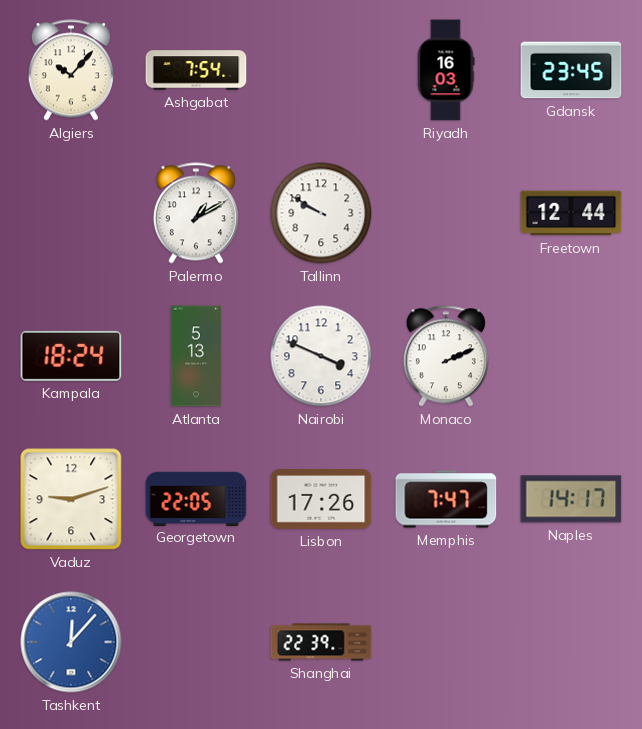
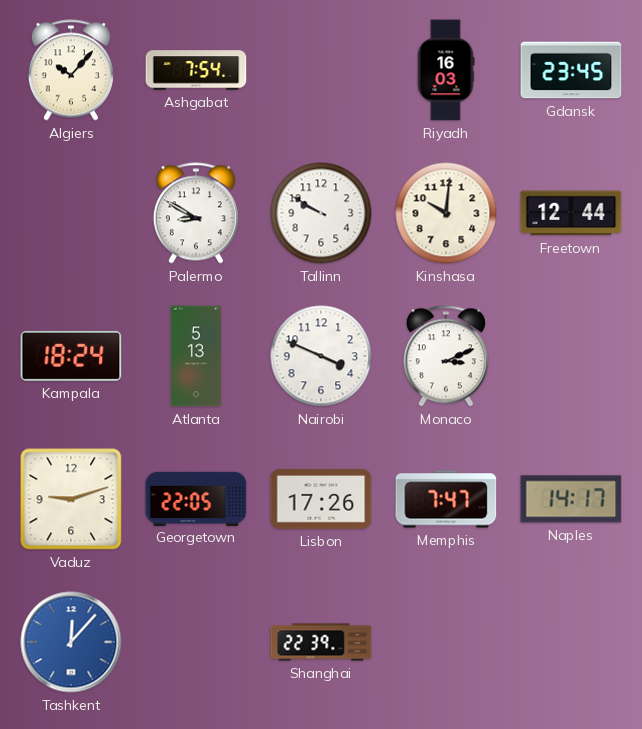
Palermo: 1:10 -> 8:50
Kinshasa: none -> 10:01
Monaco: 2:11 -> 3:11
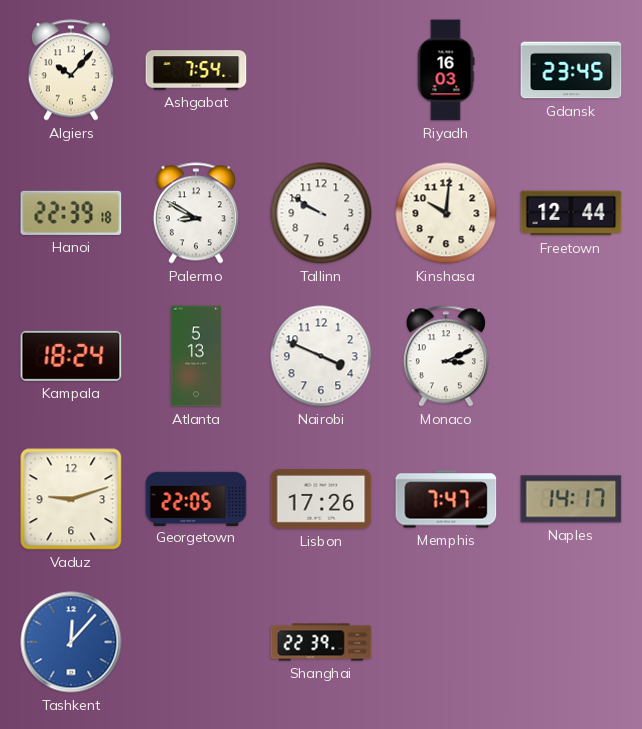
Hanoi: none -> 22:39
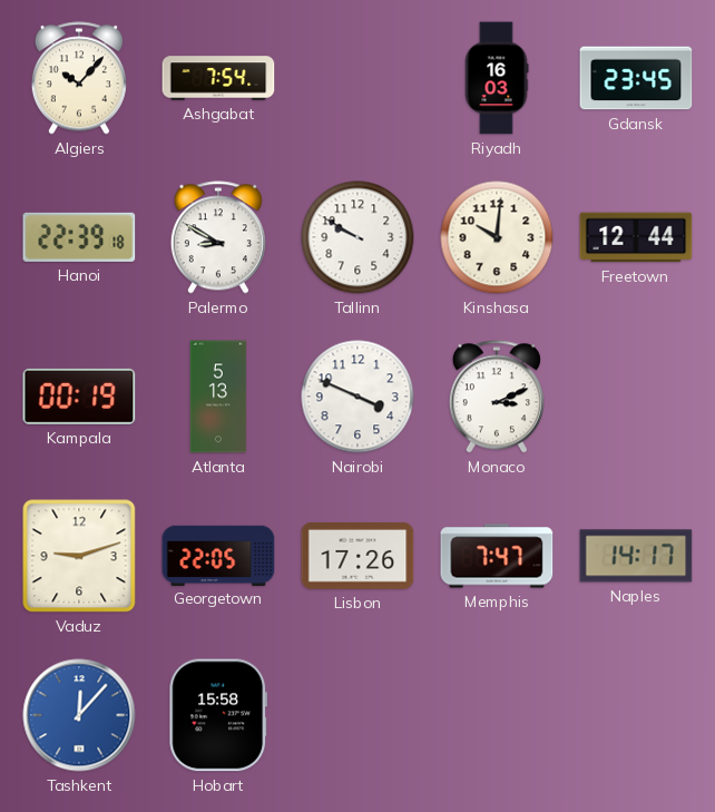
Kampala: 18:24 -> 00:19
Hobart: none -> 15:58
Shanghai: 22:39 -> none
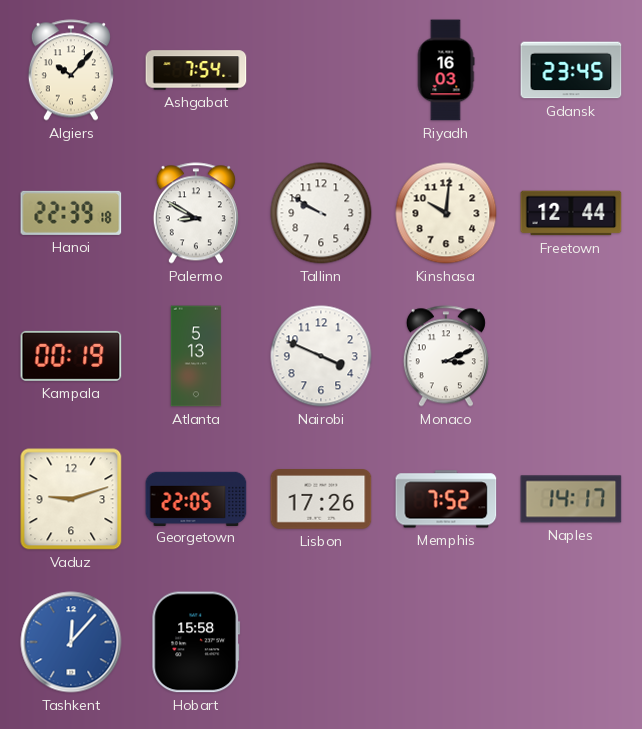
Memphis: 7:47 -> 7:52
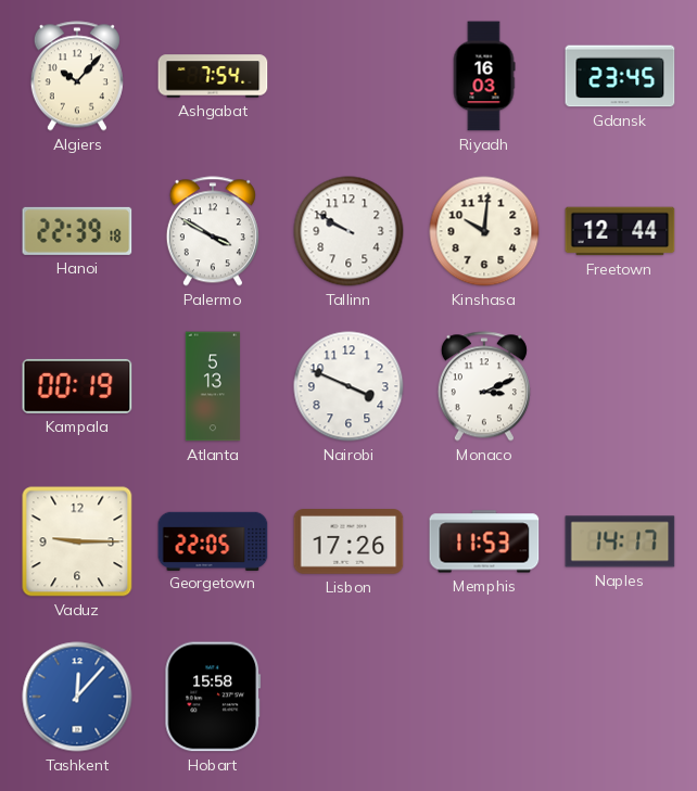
Palermo: 8:50 -> 3:50
Vaduz: 9:12 -> 9:15
Memphis: 7:52 -> 11:53
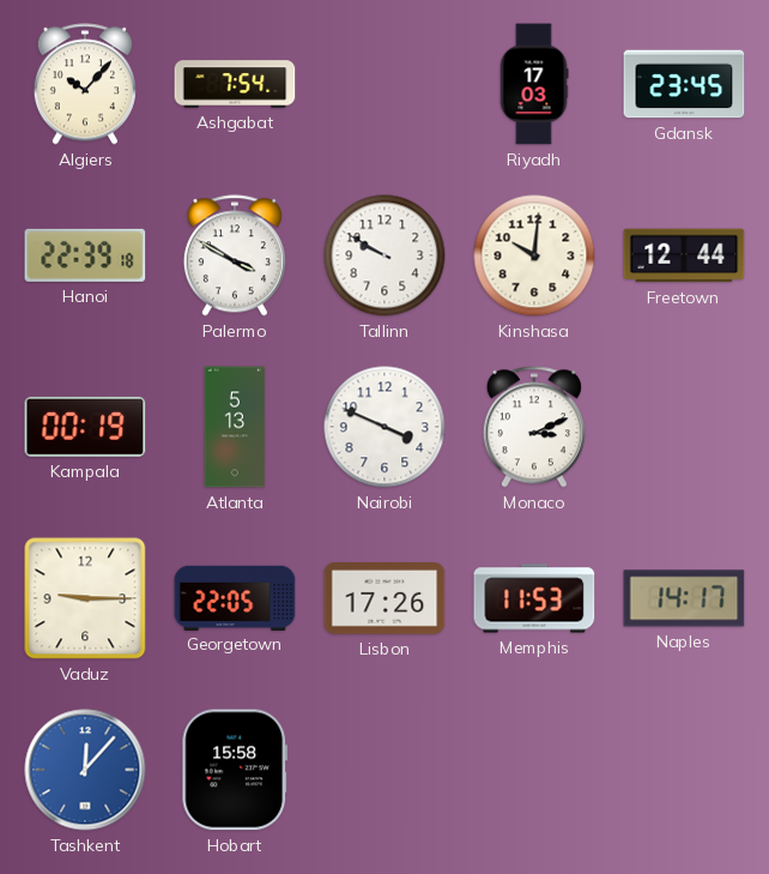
Riyadh: 16:03 -> 17:03
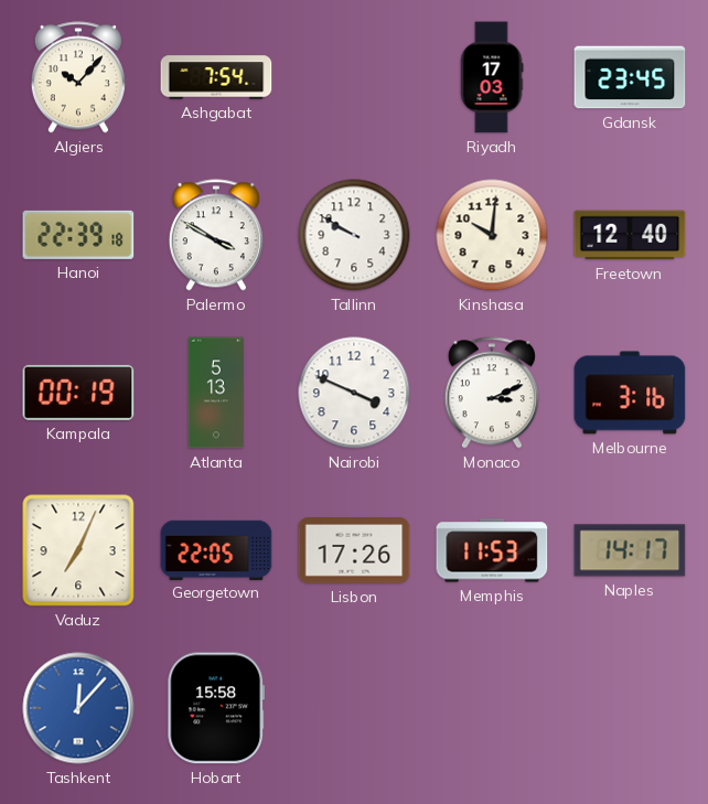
Freetown: 12:44 -> 12:40
Melbourne: none -> 3:16
Vaduz: 9:15 -> 7:04
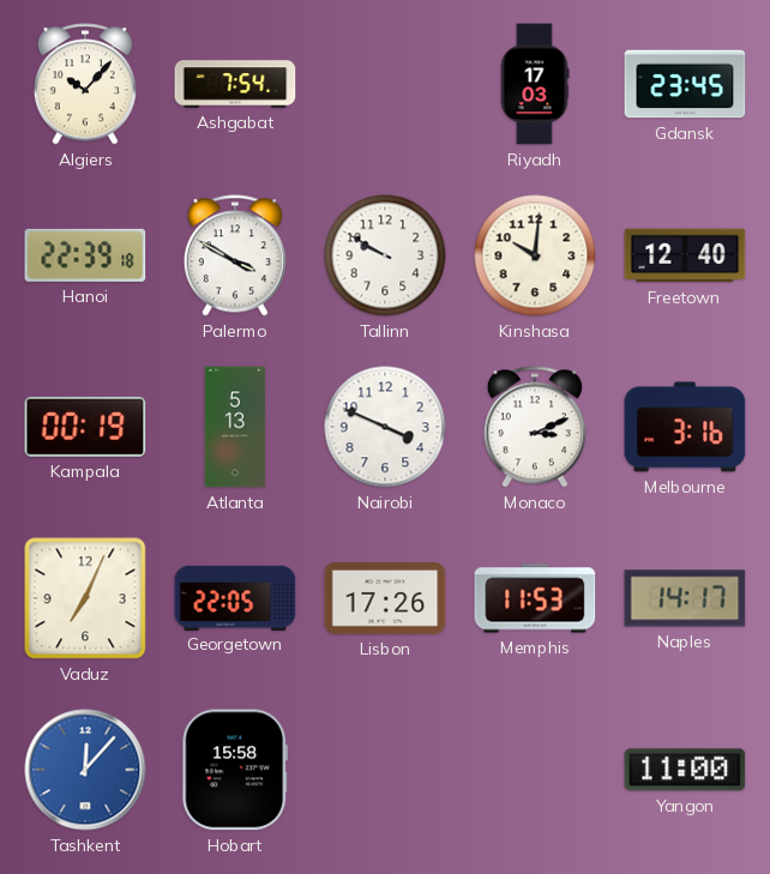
Yangon: none -> 11:00
